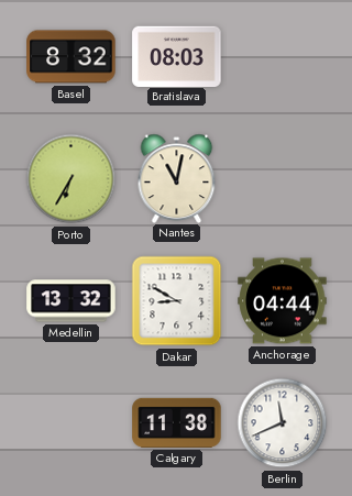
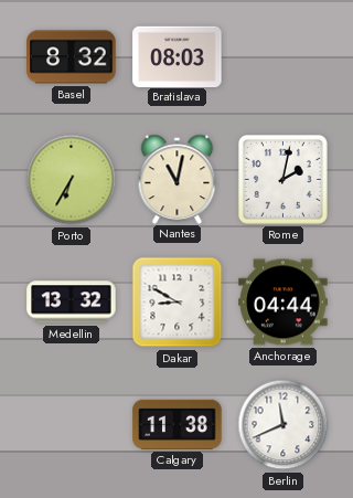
Rome: none -> 2:02
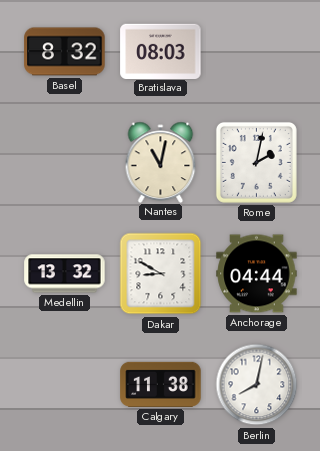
Porto: 6:35 -> none
Berlin: 11:41 -> 8:02
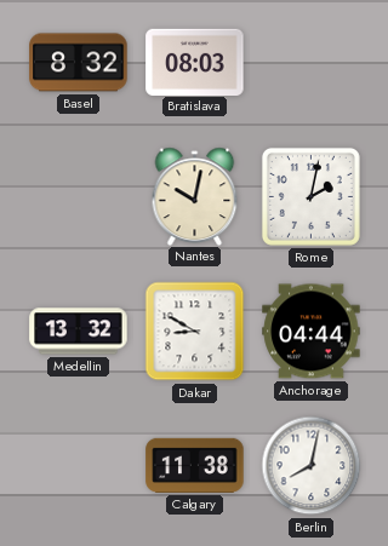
Nantes: 11:02 -> 10:02
